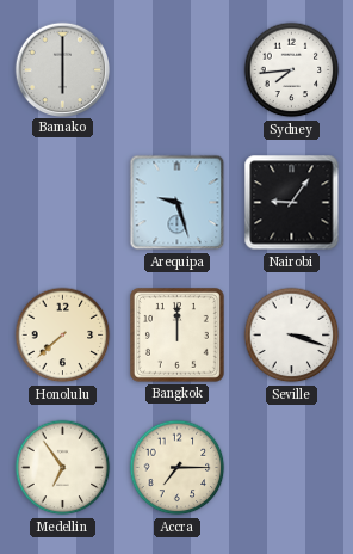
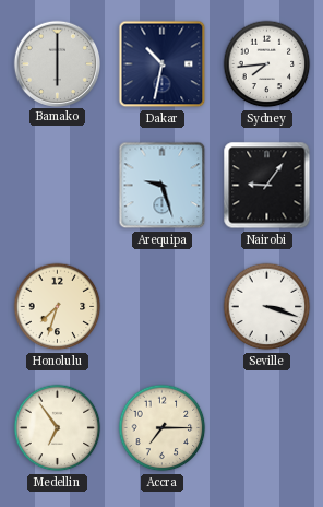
Dakar: none -> 10:32
Honolulu: 7:38 -> 7:33
Bangkok: 12:00 -> none
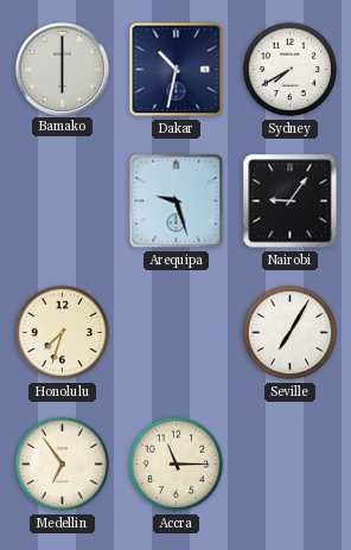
Sydney: 7:44 -> 7:40
Seville: 3:18 -> 7:05
Accra: 7:15 -> 11:15
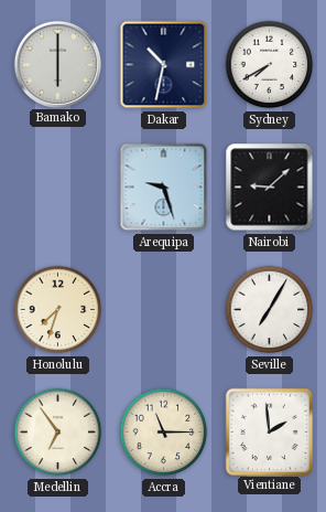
Nairobi: 9:06 -> 9:08
Vientiane: none -> 1:59
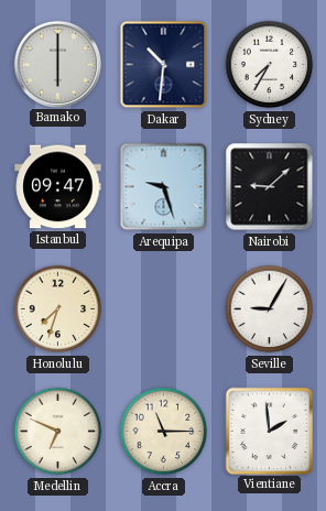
Dakar: 10:32 -> 10:31
Sydney: 7:40 -> 7:35
Istanbul: none -> 09:47
Seville: 7:05 -> 9:05
Medellin: 6:54 -> 6:49
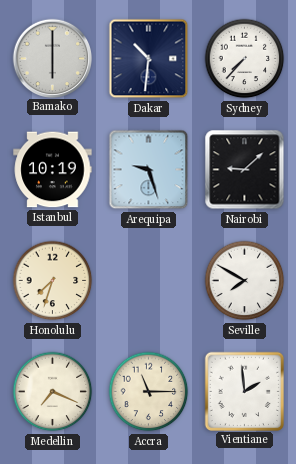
Sydney: 7:35 -> 7:37
Istanbul: 09:47 -> 10:19
Seville: 9:05 -> 7:50
Medellin: 6:49 -> 7:19
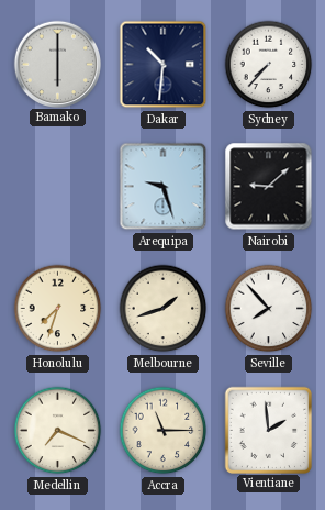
Istanbul: 10:19 -> none
Melbourne: none -> 1:42
Seville: 7:50 -> 7:53
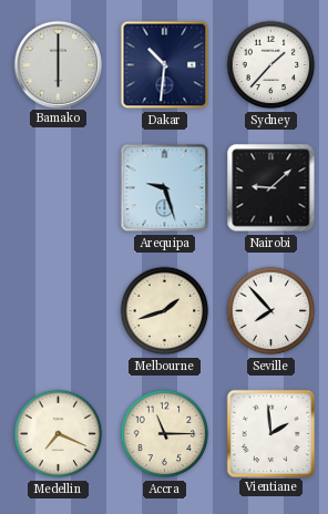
Sydney: 7:37 -> 1:37
Honolulu: 7:33 -> none
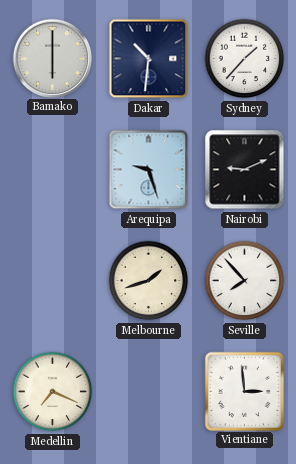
Nairobi: 9:08 -> 9:11
Accra: 11:15 -> none
Vientiane: 1:59 -> 2:59
